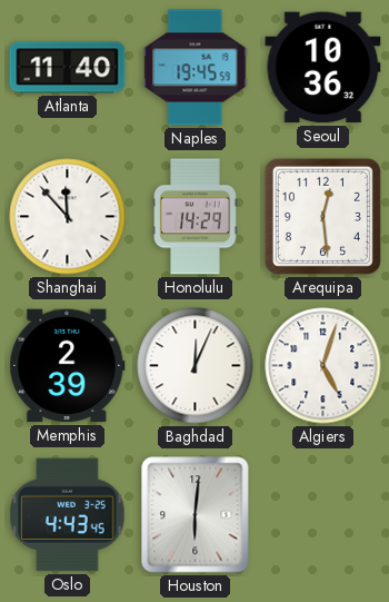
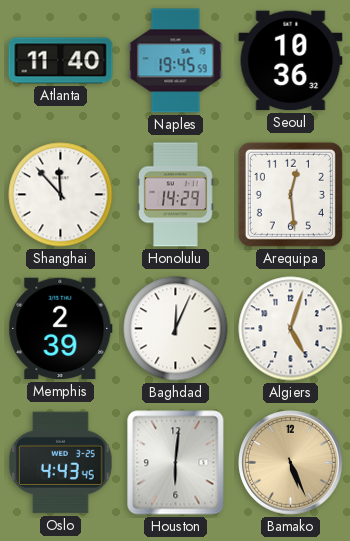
Bamako: none -> 5:26
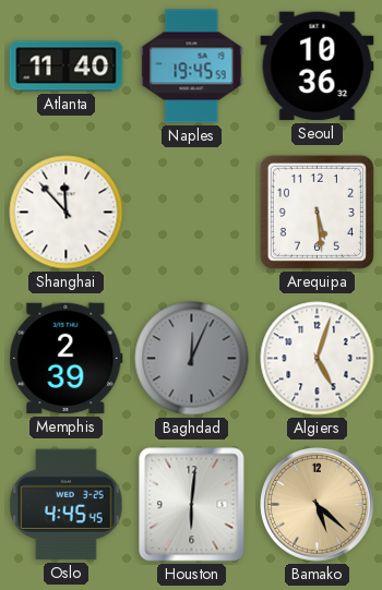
Honolulu: 14:29 -> none
Arequipa: 12:29 -> 5:29
Baghdad dial: white -> grey
Oslo: 4:43 -> 4:45
Bamako: 5:26 -> 5:22
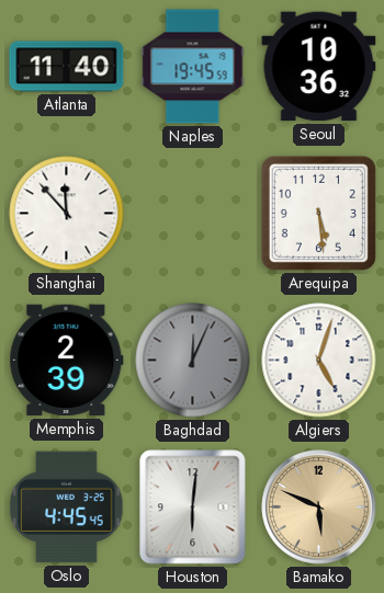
Bamako: 5:22 -> 5:49
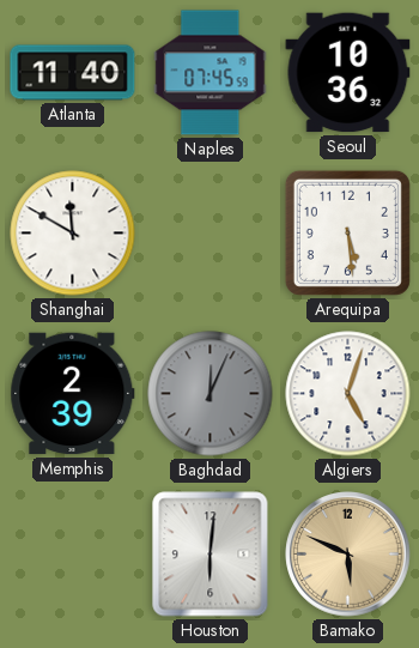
Naples: 19:45 -> 07:45
Shanghai: 11:53 -> 11:50
Oslo: 4:45 -> none
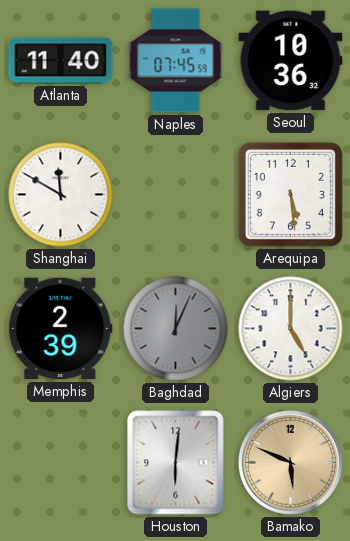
Algiers: 5:03 -> 5:00
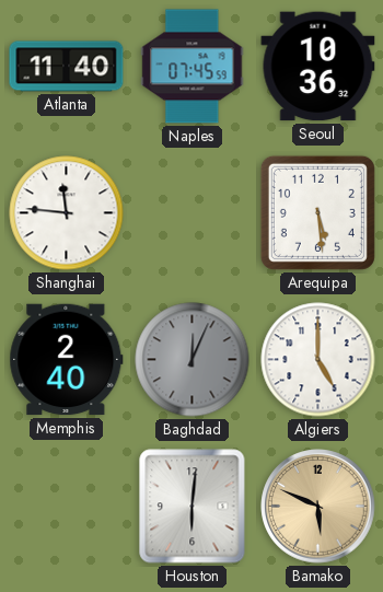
Shanghai: 11:50 -> 11:46
Memphis: 2:39 -> 2:40
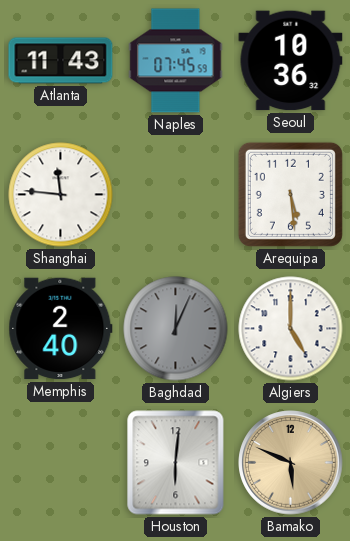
Atlanta: 11:40 -> 11:43
